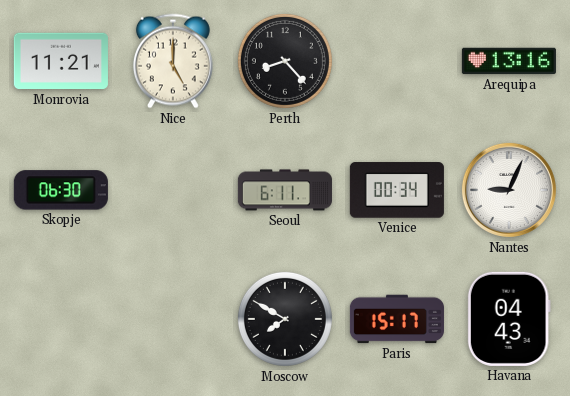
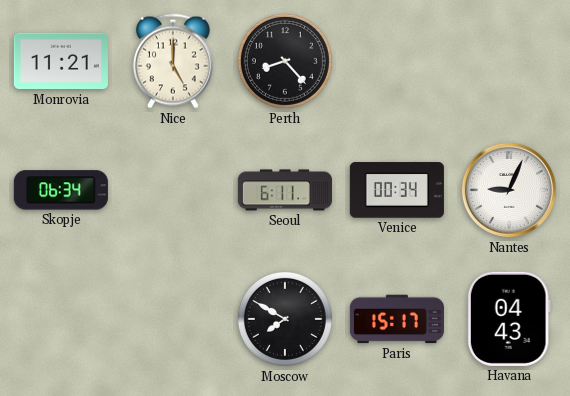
Arequipa: 13:16 -> none
Skopje: 06:30 -> 06:34
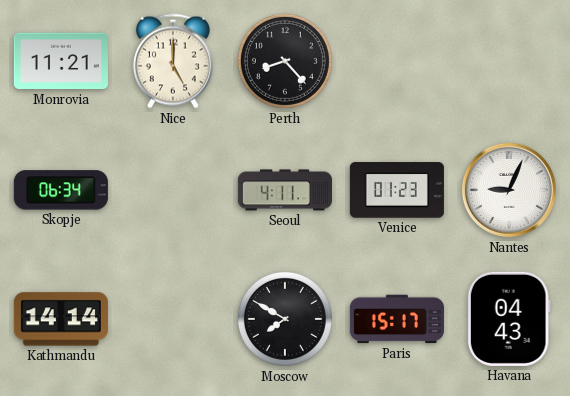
Seoul: 6:11 -> 4:11
Venice: 00:34 -> 01:23
Kathmandu: none -> 14:14
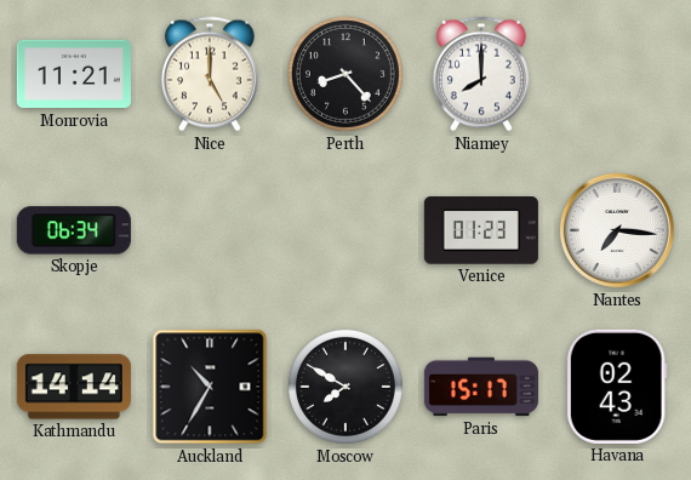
Niamey: none -> 8:00
Seoul: 4:11 -> none
Nantes: 9:04 -> 7:16
Auckland: none -> 10:35
Havana: 04:43 -> 02:43
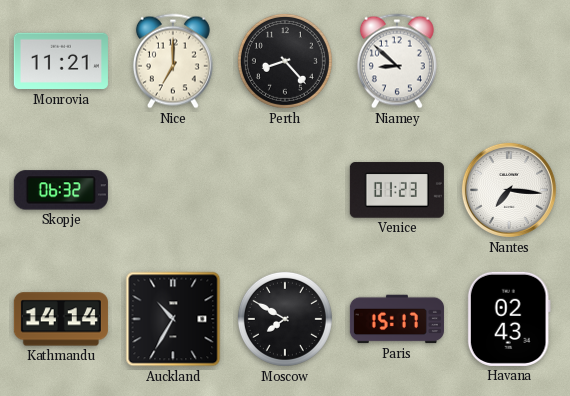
Nice: 5:00 -> 7:00
Niamey: 8:00 -> 8:52
Skopje: 06:34 -> 06:32
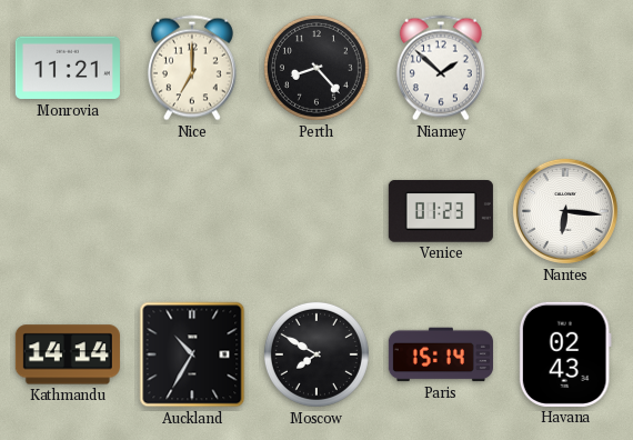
Niamey: 8:52 -> 1:52
Skopje: 06:32 -> none
Nantes: 7:16 -> 6:16
Paris: 15:17 -> 15:14
